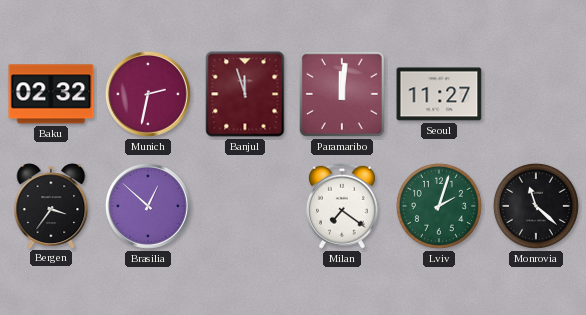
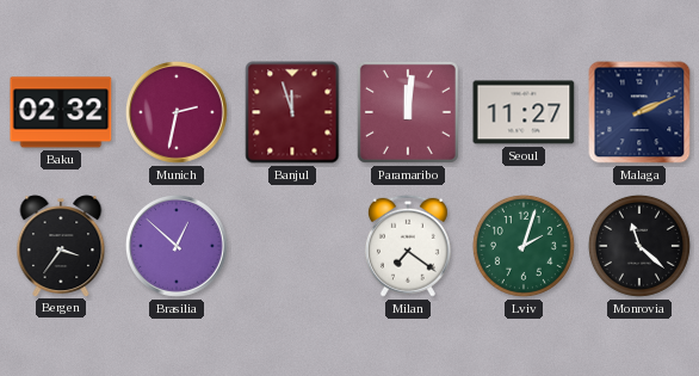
Malaga: none -> 2:11
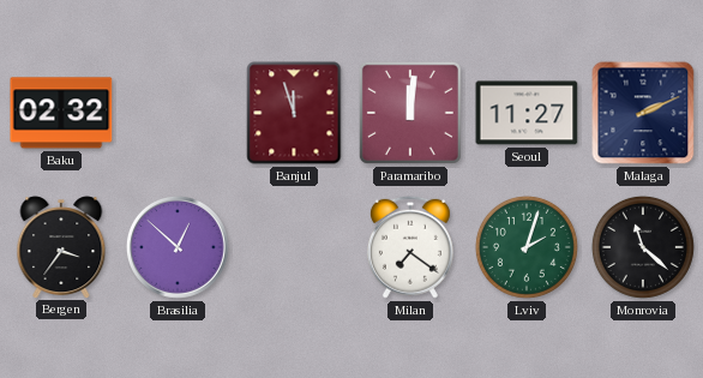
Munich: 2:32 -> none
